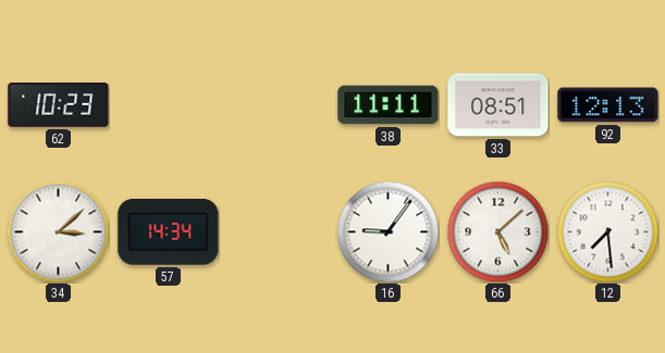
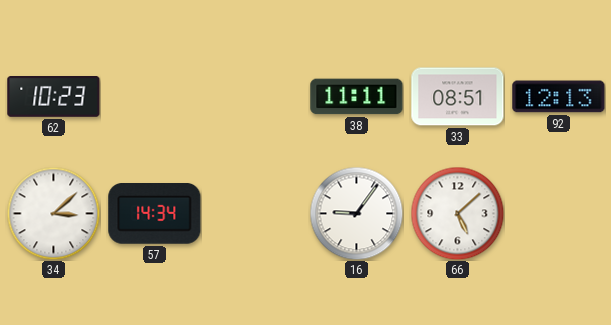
12: 7:29 -> none
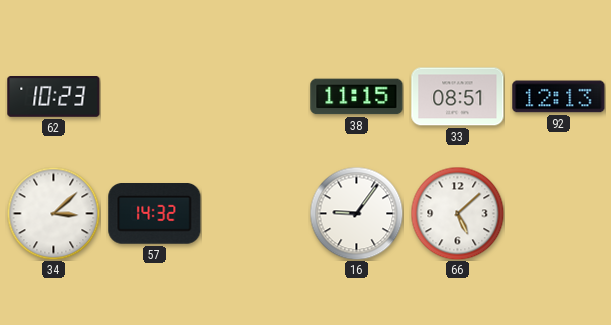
38: 11:11 -> 11:15
57: 14:34 -> 14:32
